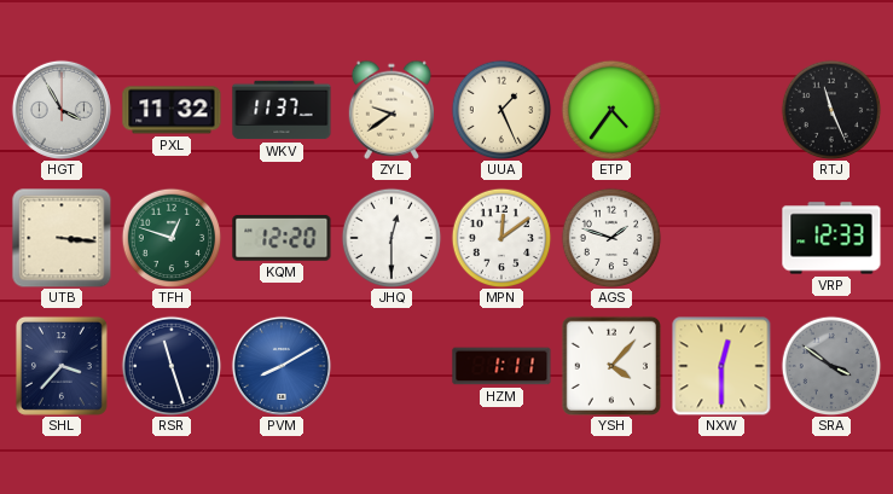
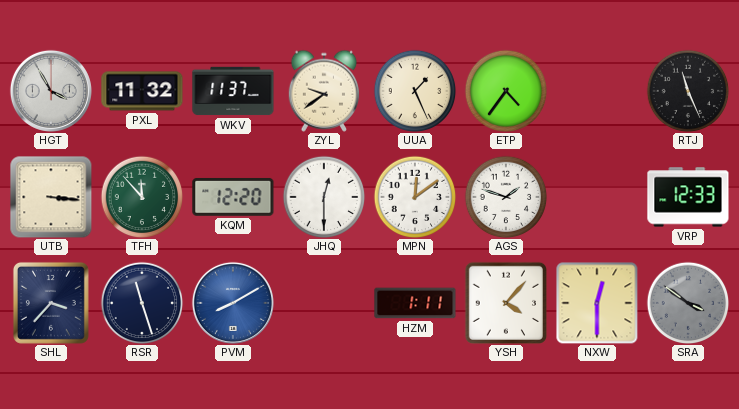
TFH: 12:48 -> 11:53
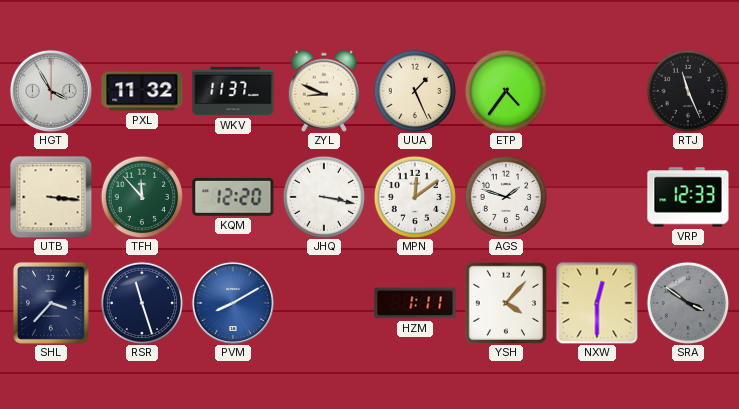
ZYL: 9:39 -> 8:49
JHQ: 12:30 -> 3:17
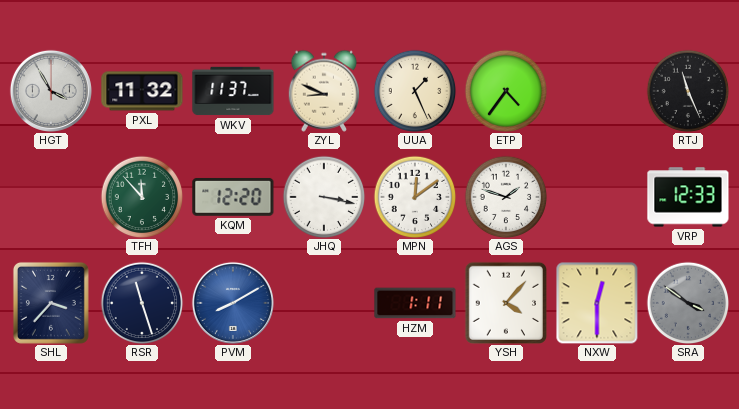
UTB: 3:16 -> none
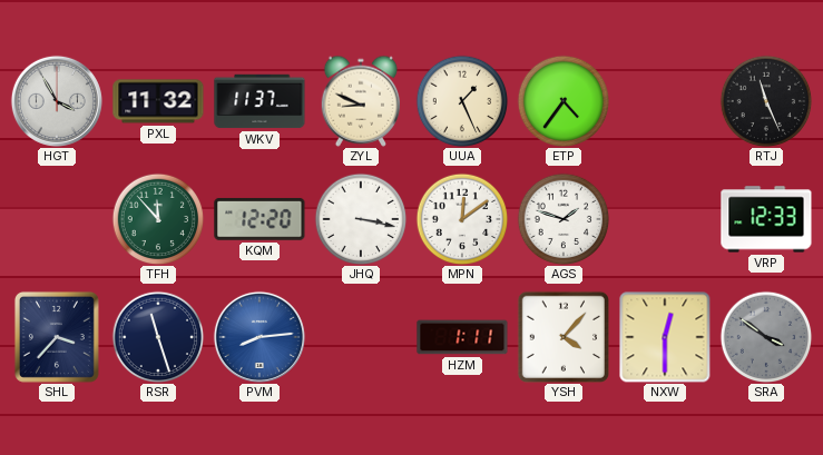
PVM: 8:10 -> 8:14
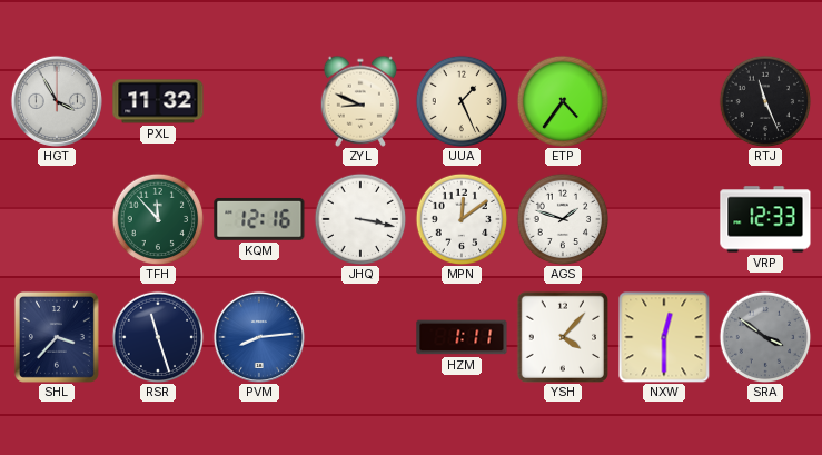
WKV: 11:37 -> none
KQM: 12:20 -> 12:16
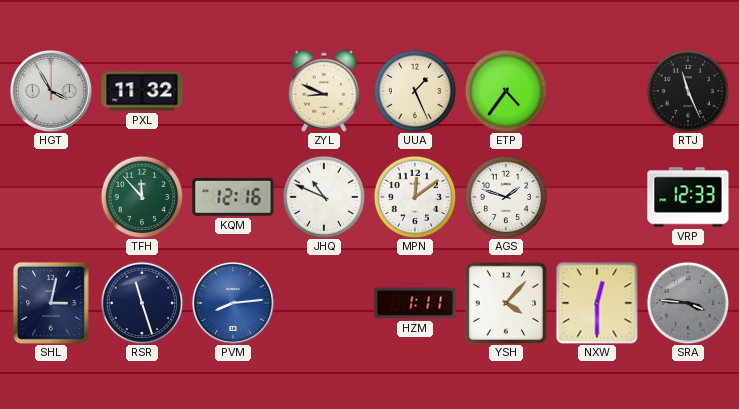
JHQ: 3:17 -> 10:49
SHL: 3:37 -> 3:02
SRA: 3:51 -> 3:46
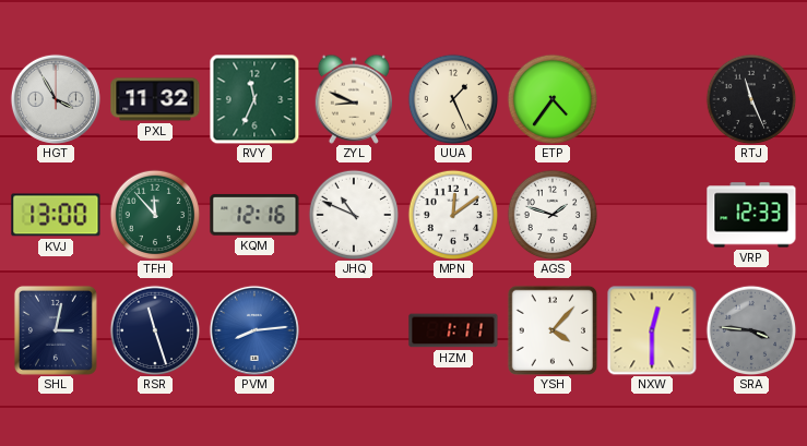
RVY: none -> 11:34
KVJ: none -> 13:00
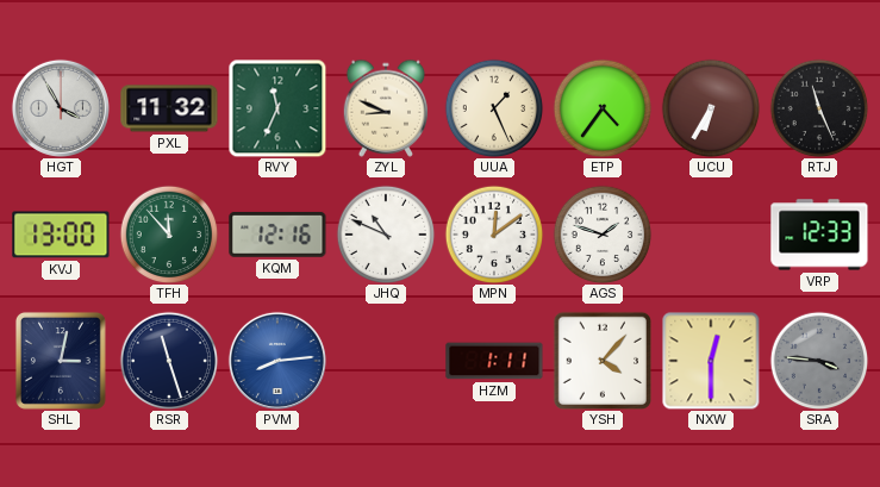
UCU: none -> 6:35
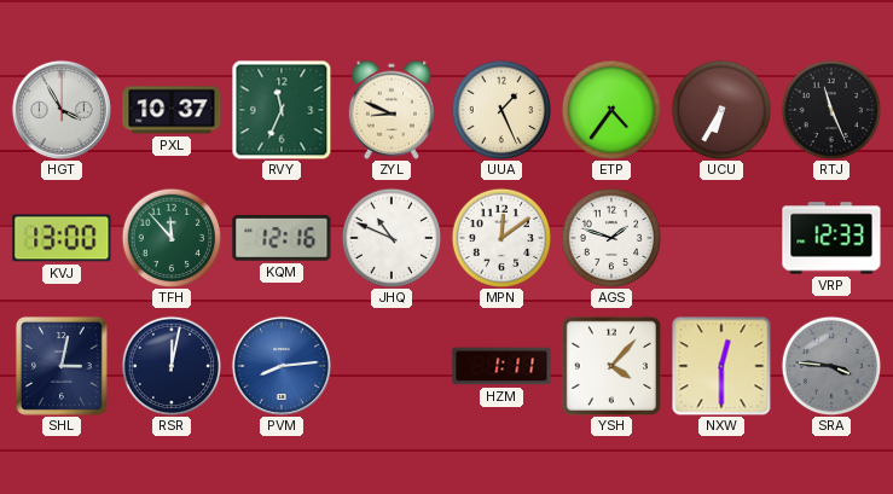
PXL: 11:32 -> 10:37
RSR: 11:27 -> 12:02
